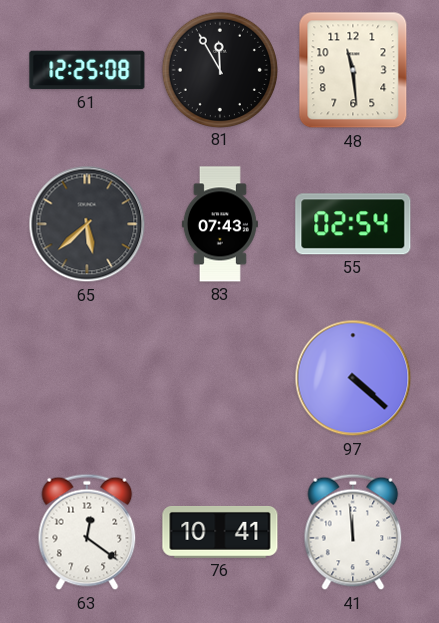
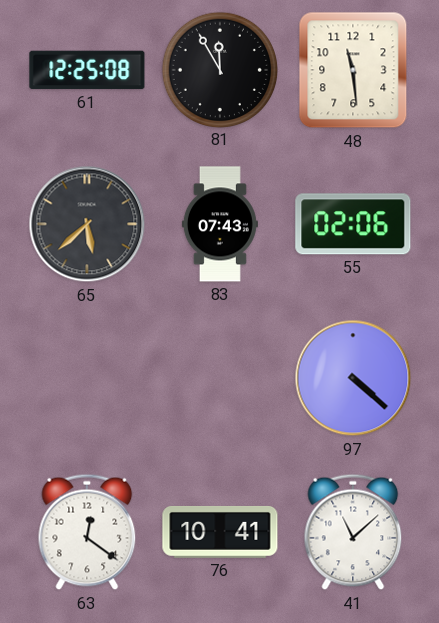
55: 02:54 -> 02:06
41: 11:59 -> 11:08
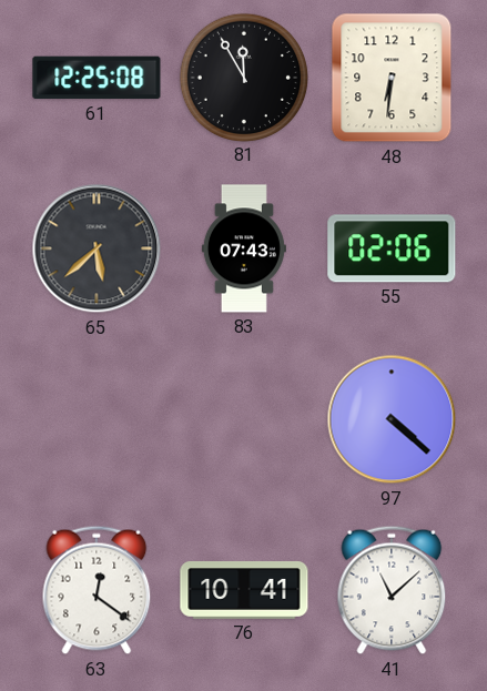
48: 11:29 -> 6:31
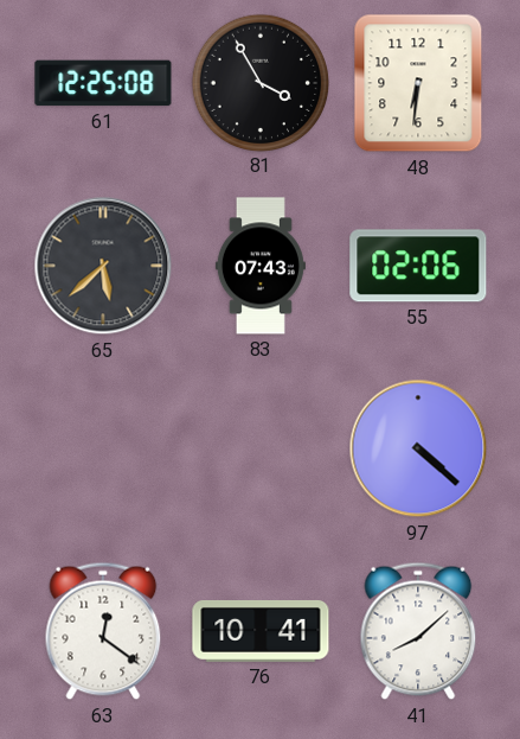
81: 11:55 -> 3:55
41: 11:08 -> 8:08
